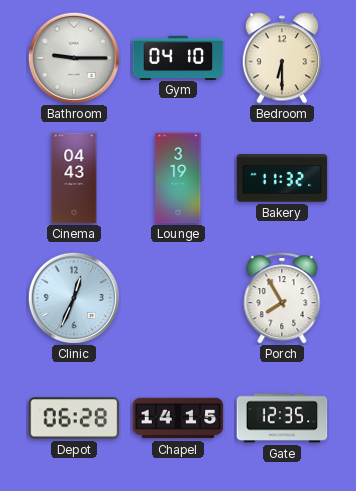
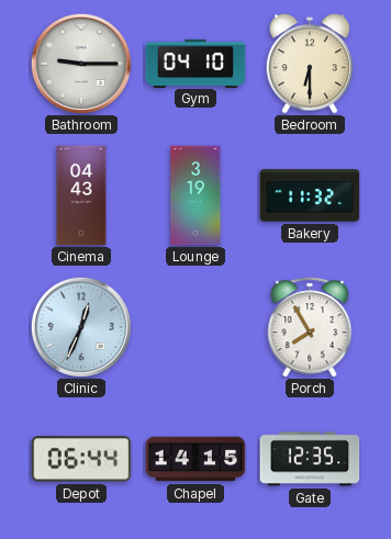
Depot: 06:28 -> 06:44
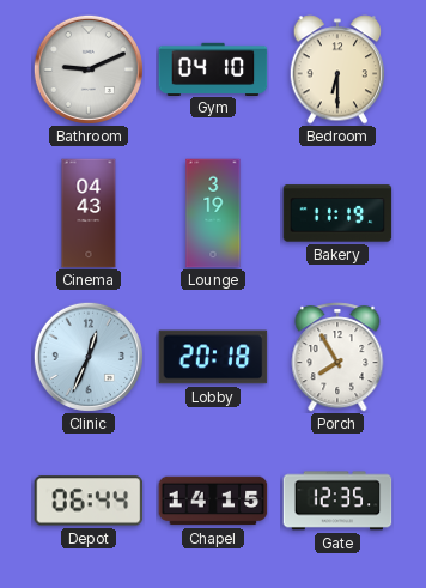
Bathroom: 9:15 -> 9:11
Bakery: 11:32 -> 11:19
Lobby: none -> 20:18
